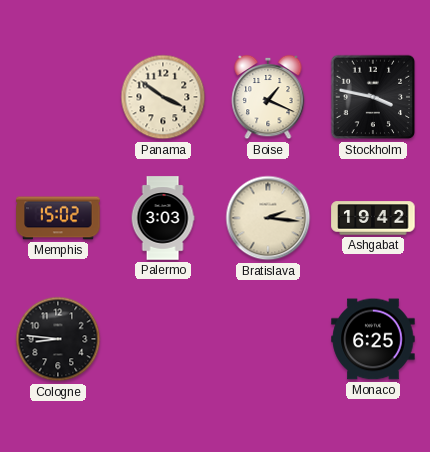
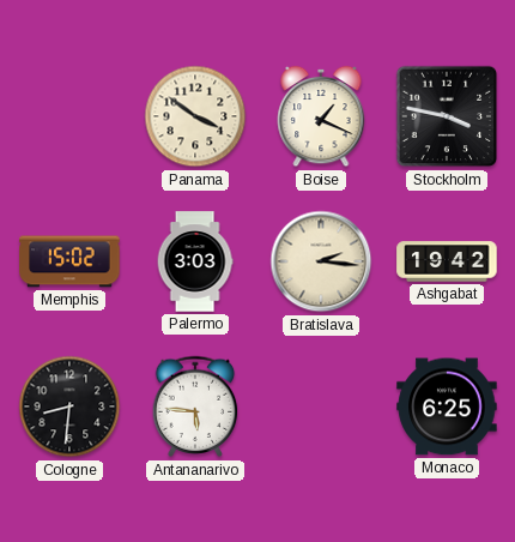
Cologne: 8:46 -> 8:31
Antananarivo: none -> 5:46
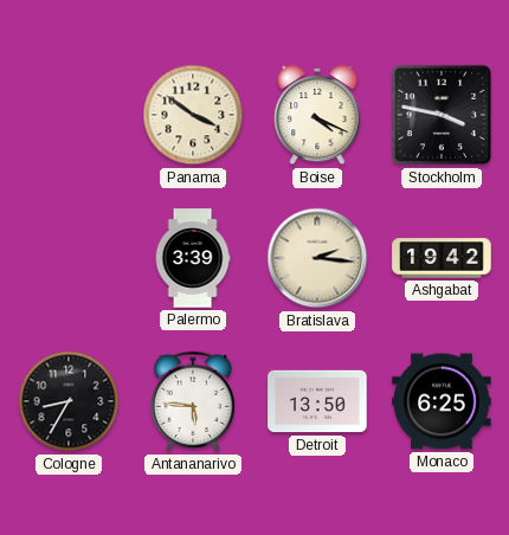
Boise: 1:19 -> 4:19
Memphis: 15:02 -> none
Palermo: 3:03 -> 3:39
Cologne: 8:31 -> 8:35
Detroit: none -> 13:50
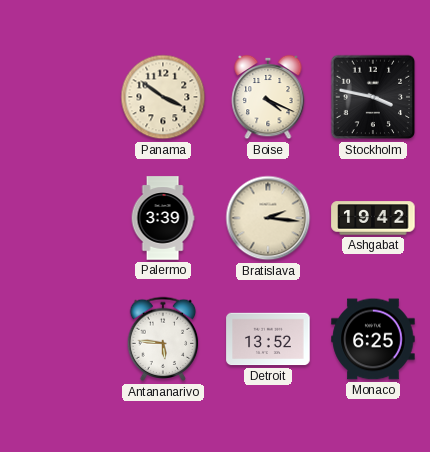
Cologne: 8:35 -> none
Detroit: 13:50 -> 13:52
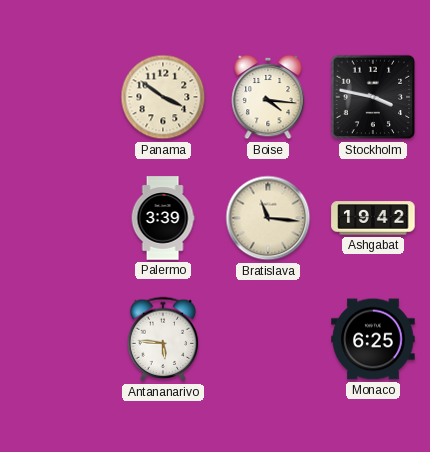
Boise: 4:19 -> 4:16
Bratislava: 2:16 -> 11:16
Detroit: 13:52 -> none
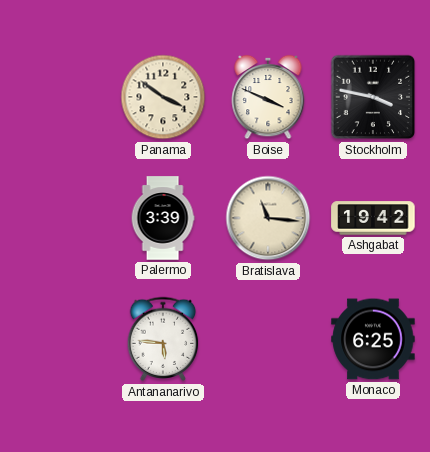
Boise: 4:16 -> 3:49
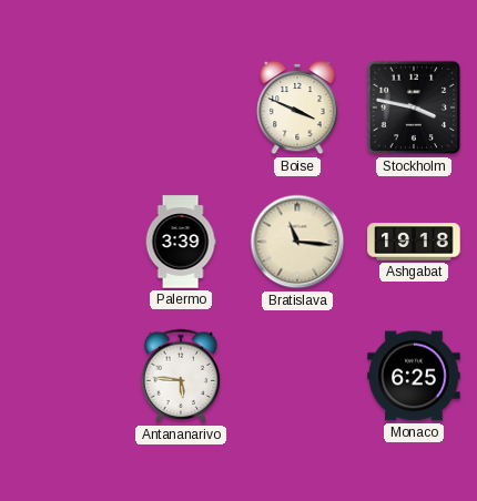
Panama: 3:51 -> none
Ashgabat: 19:42 -> 19:18
